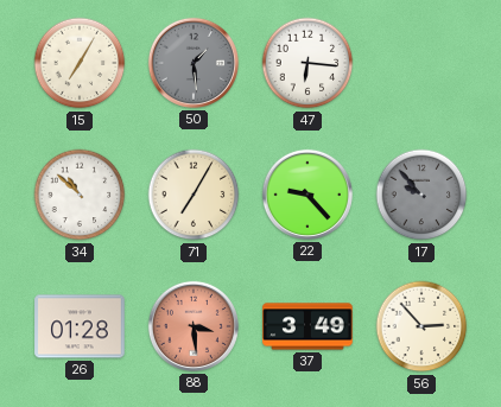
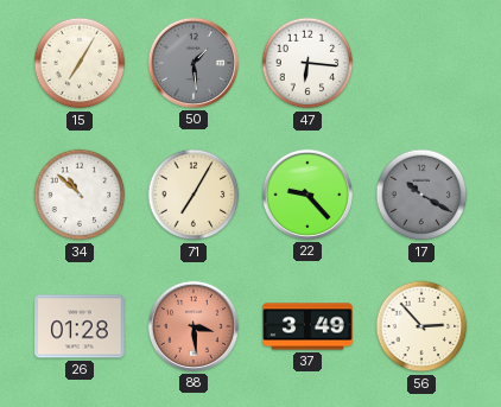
17: 9:53 -> 10:20
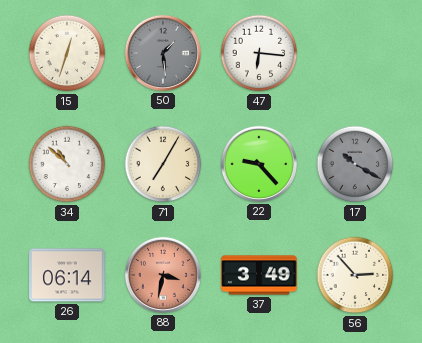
15: 7:05 -> 12:33
26: 01:28 -> 06:14
88: 3:29 -> 3:32
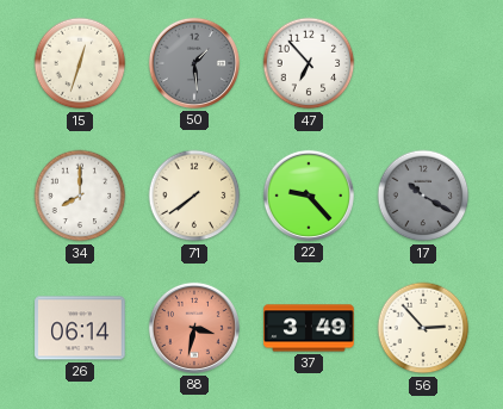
47: 6:16 -> 6:53
34: 10:52 -> 8:00
71: 7:05 -> 7:39
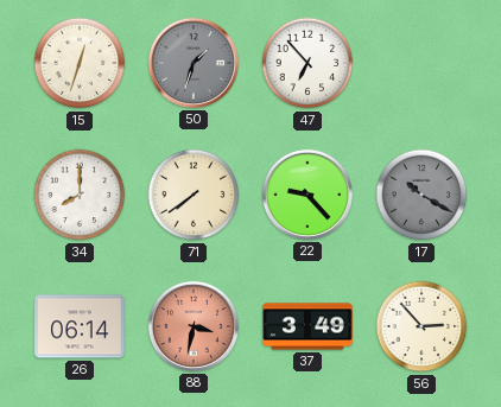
50: 1:29 -> 1:33
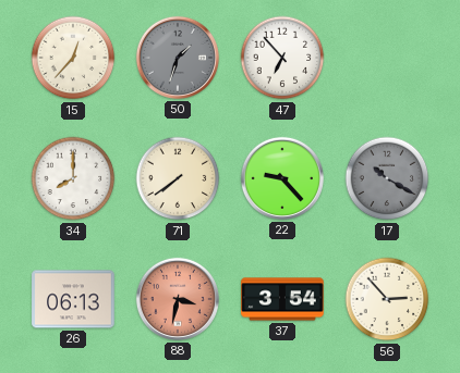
15: 12:33 -> 12:37
26: 06:14 -> 06:13
37: 3:49 -> 3:54
